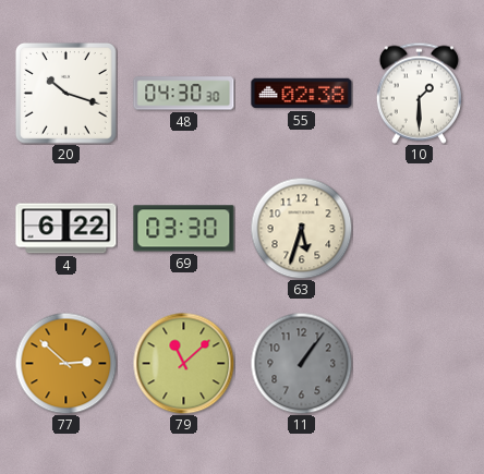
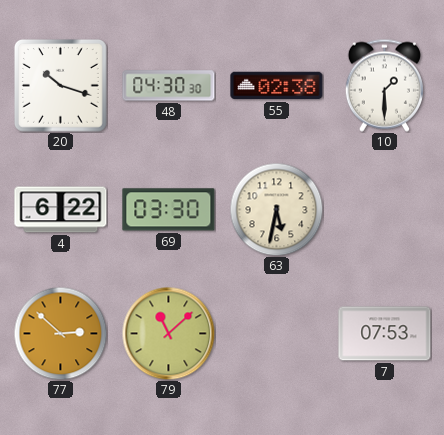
63: 5:33 -> 5:32
11: 1:06 -> none
7: none -> 07:53
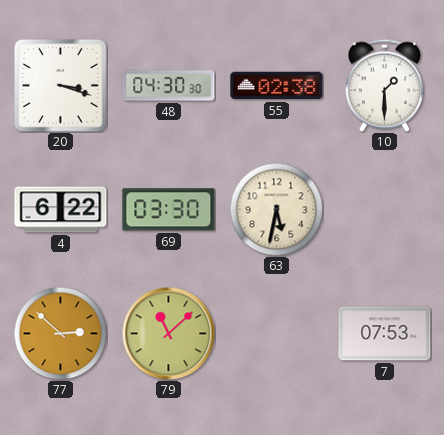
20: 10:18 -> 3:18
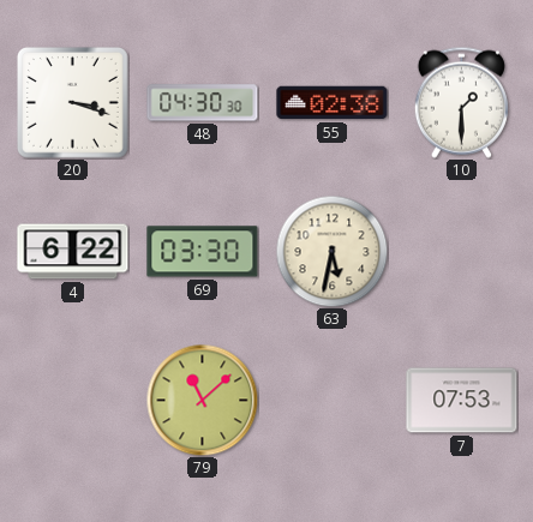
77: 2:52 -> none
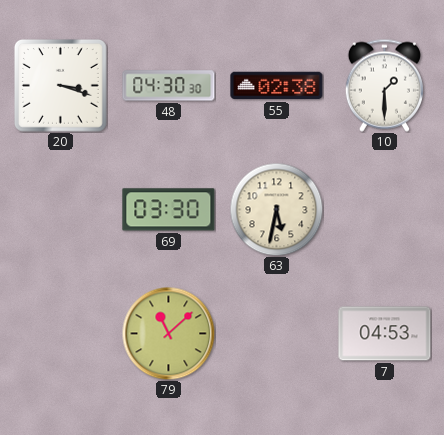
4: 6:22 -> none
7: 07:53 -> 04:53
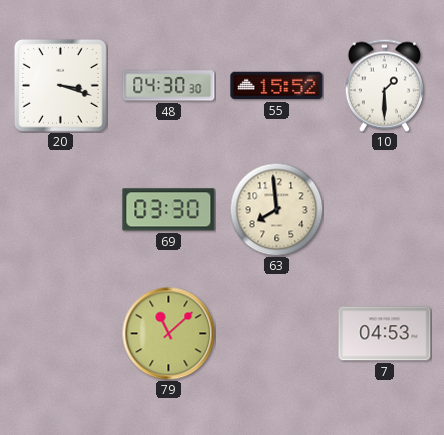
55: 02:38 -> 15:52
63: 5:32 -> 7:59
